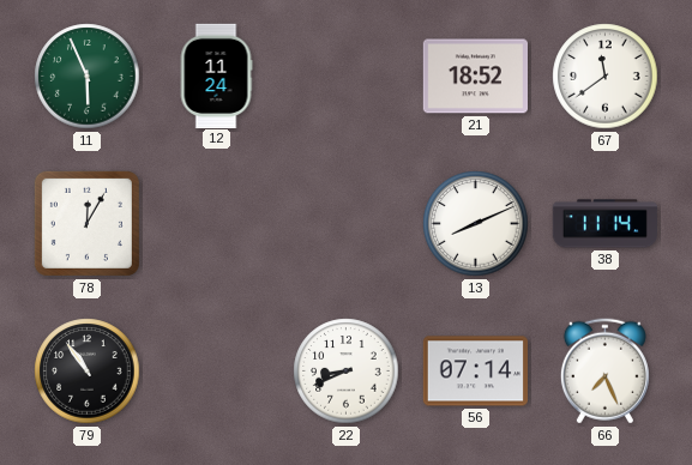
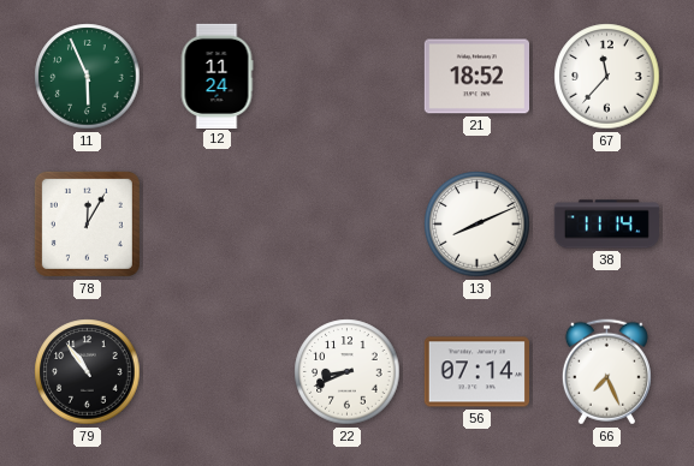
67: 11:39 -> 11:37
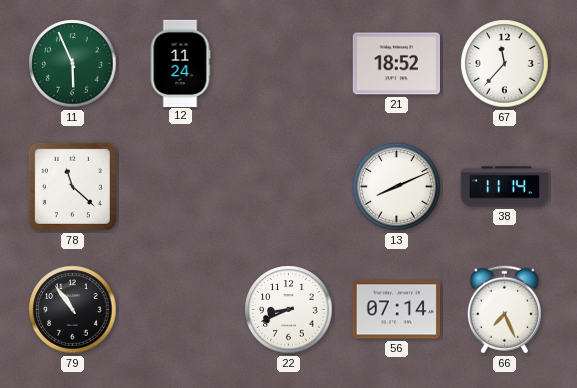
78: 12:05 -> 11:22
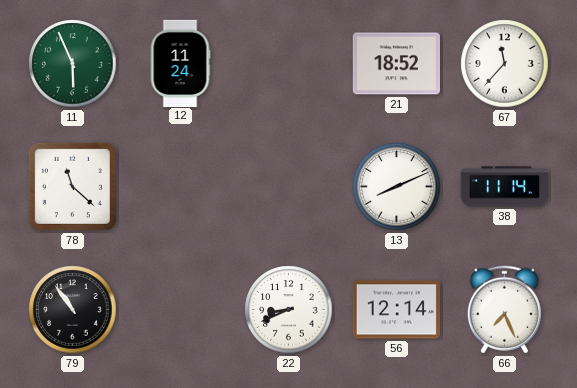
56: 07:14 -> 12:14
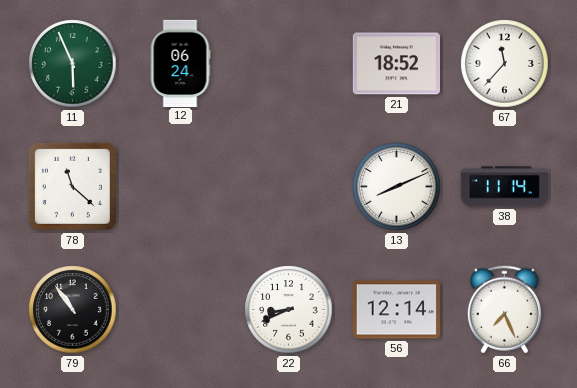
12: 11:24 -> 06:24
